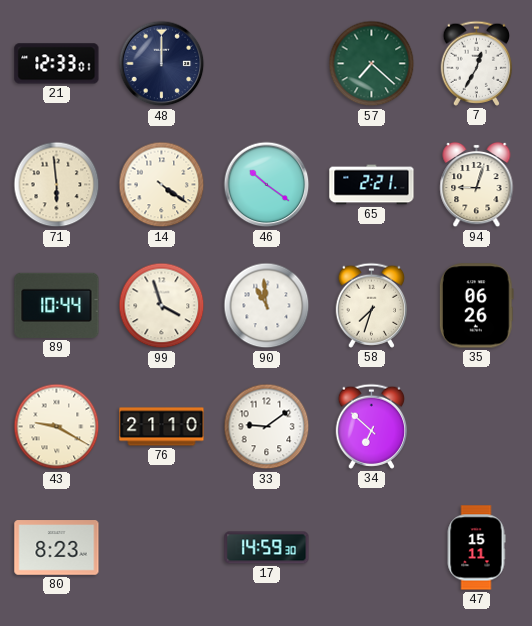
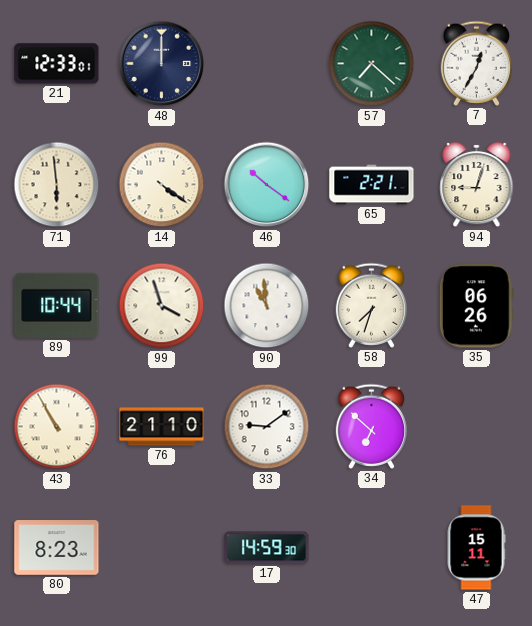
43: 9:20 -> 10:55
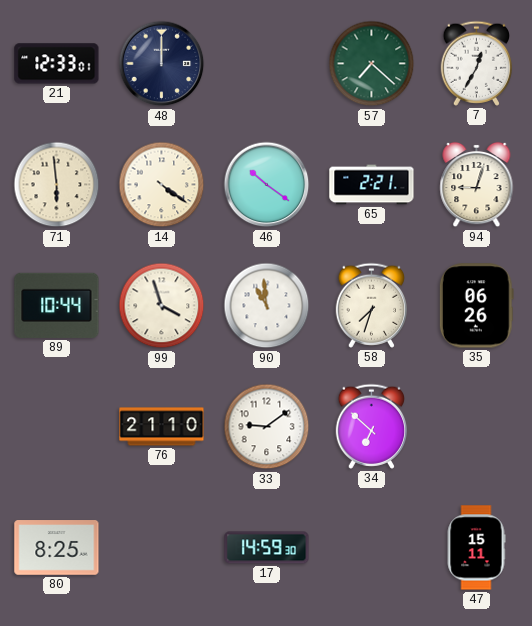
43: 10:55 -> none
80: 8:23 -> 8:25
